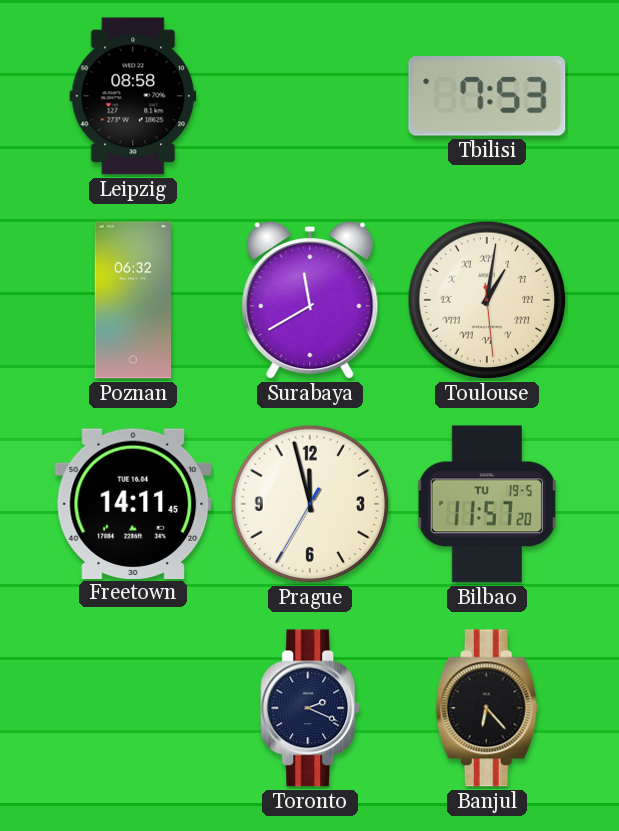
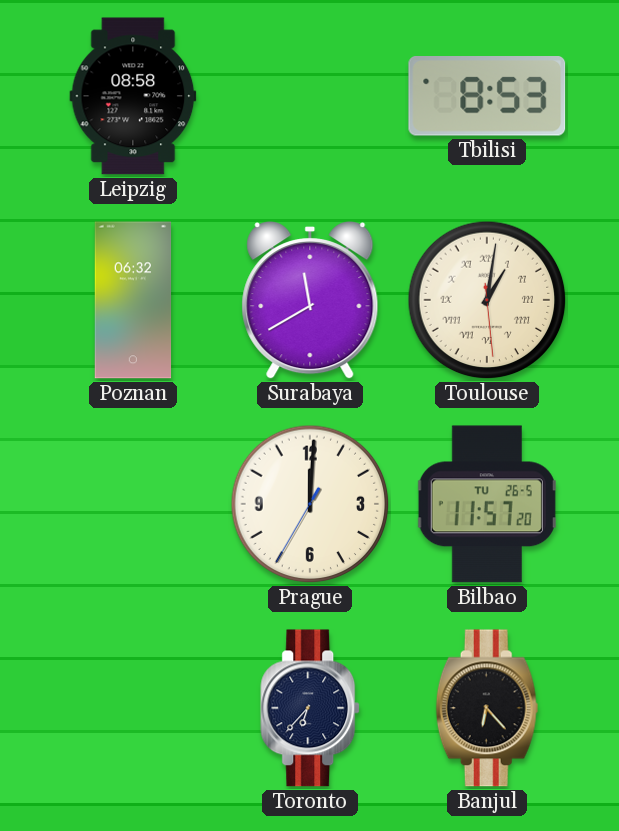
Tbilisi: 7:53 -> 8:53
Freetown: 14:11 -> none
Prague: 11:57 -> 12:00
Bilbao date: TU 19-5 -> TU 26-5
Toronto: 2:19 -> 6:37
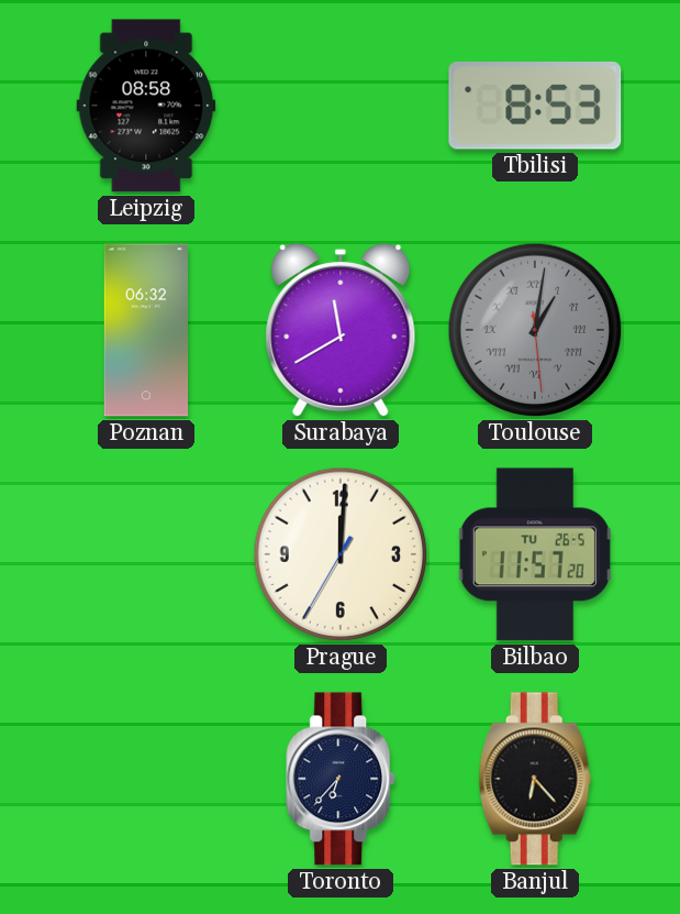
Toulouse dial: cream -> grey
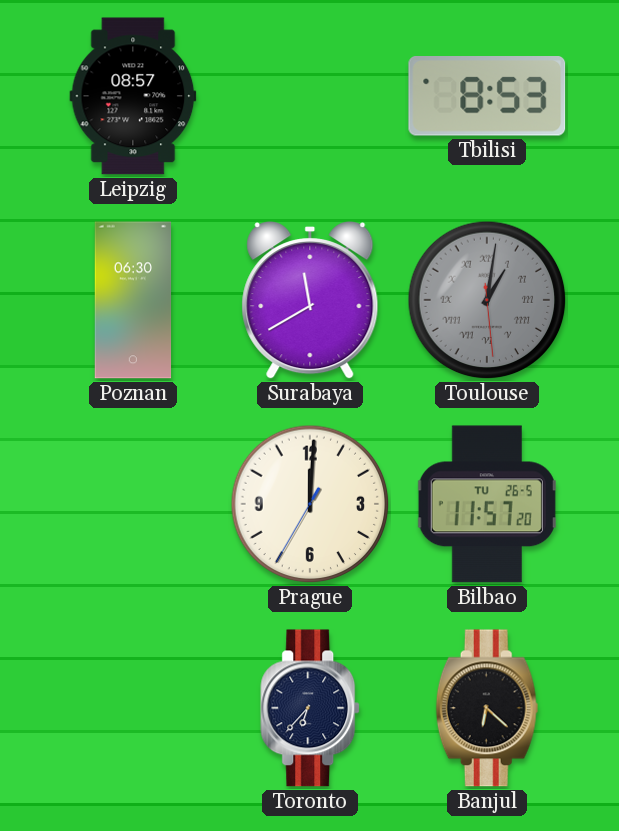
Leipzig: 08:58 -> 08:57
Poznan: 06:32 -> 06:30
Banjul: 6:23 -> 6:22
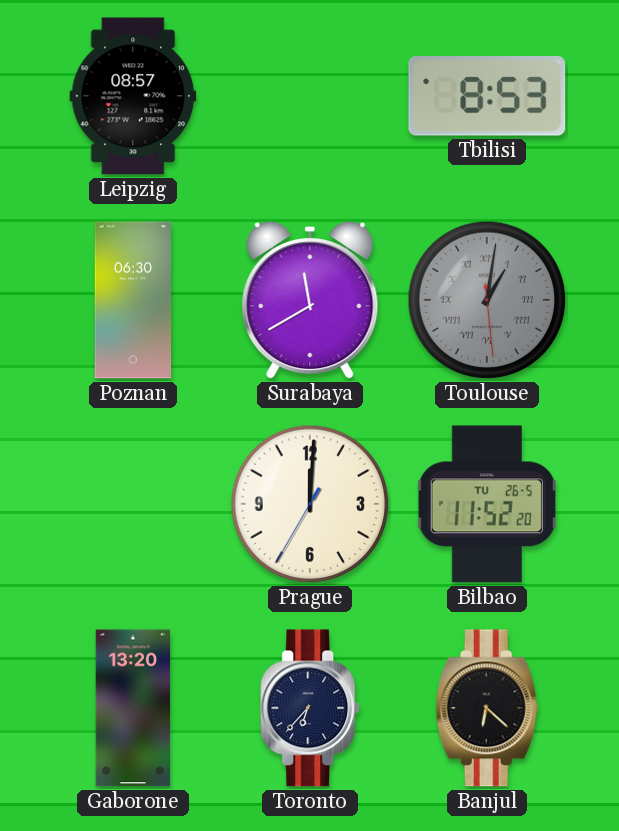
Bilbao: 11:57 -> 11:52
Gaborone: none -> 13:20
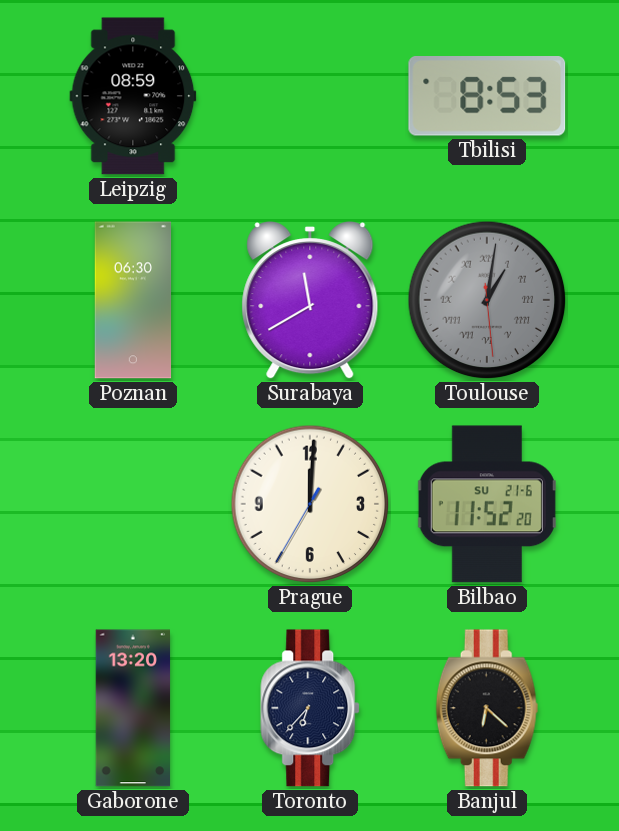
Leipzig: 08:57 -> 08:59
Bilbao date: TU 26-5 -> SU 21-6
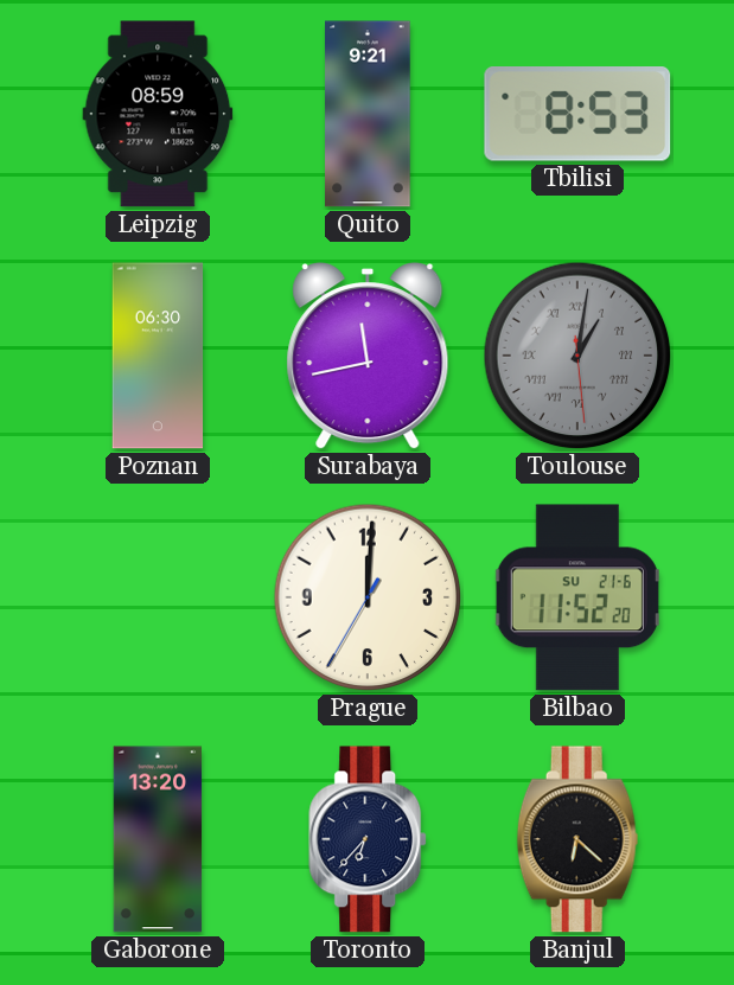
Quito: none -> 9:21
Surabaya: 11:40 -> 11:43
